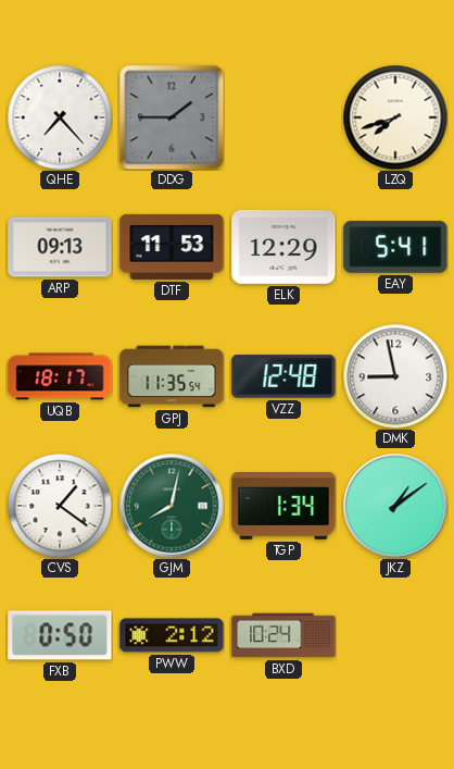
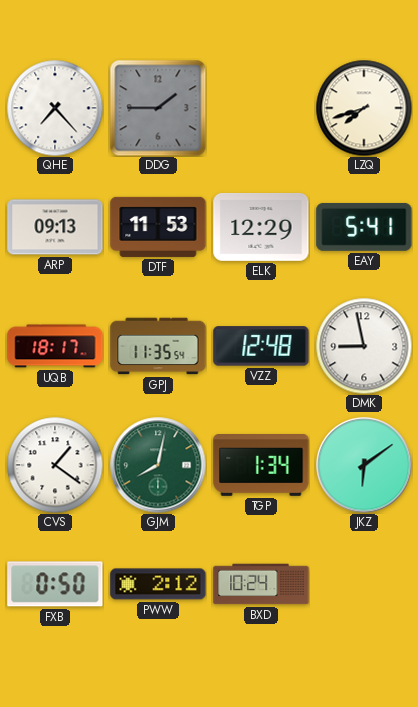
JKZ: 1:09 -> 6:09
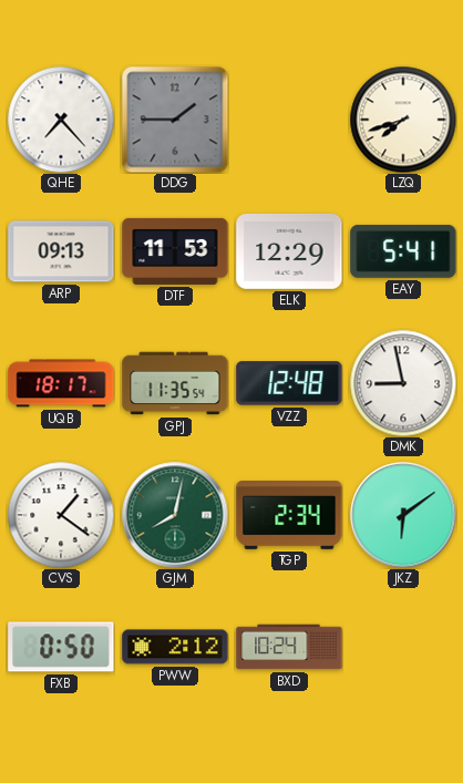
TGP: 1:34 -> 2:34
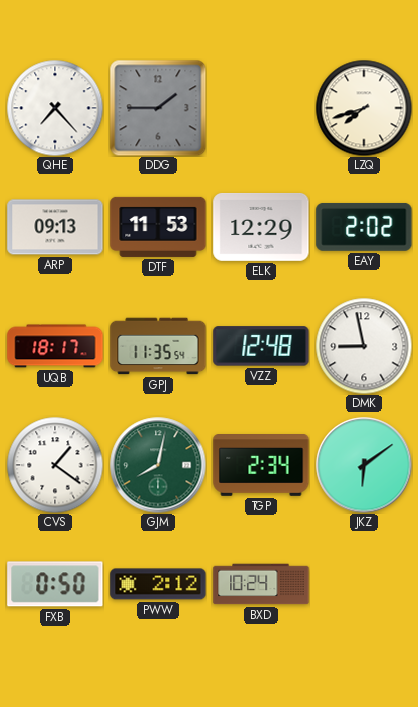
EAY: 5:41 -> 2:02
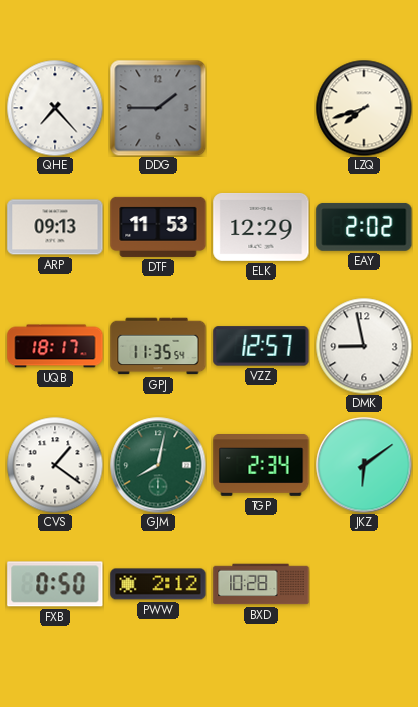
VZZ: 12:48 -> 12:57
BXD: 10:24 -> 10:28
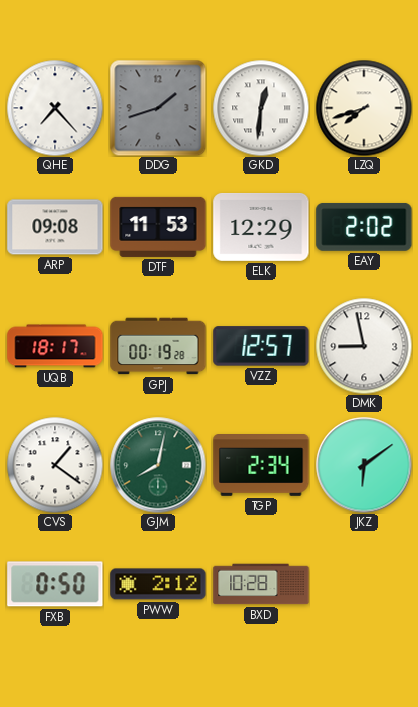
DDG: 1:45 -> 1:42
GKD: none -> 12:31
ARP: 09:13 -> 09:08
GPJ: 11:35 -> 00:19
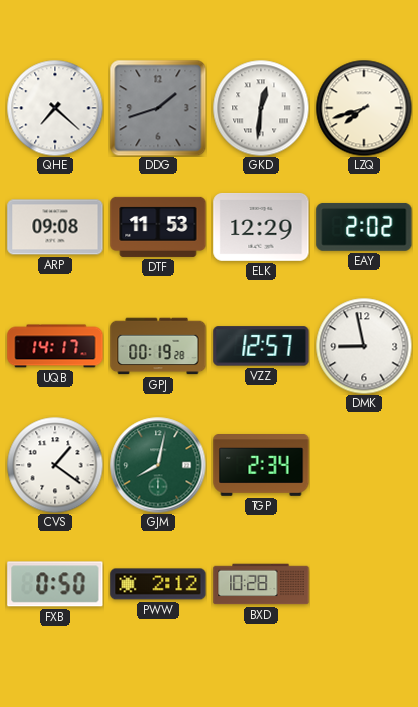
QHE: 7:23 -> 7:22
UQB: 18:17 -> 14:17
JKZ: 6:09 -> none
